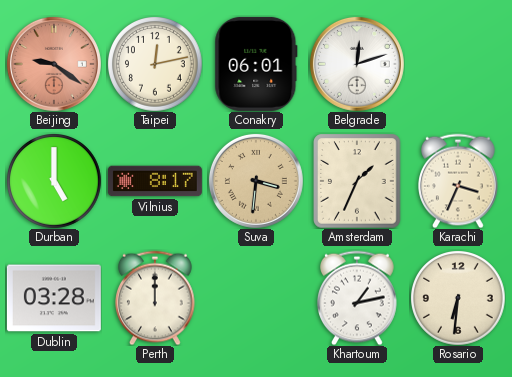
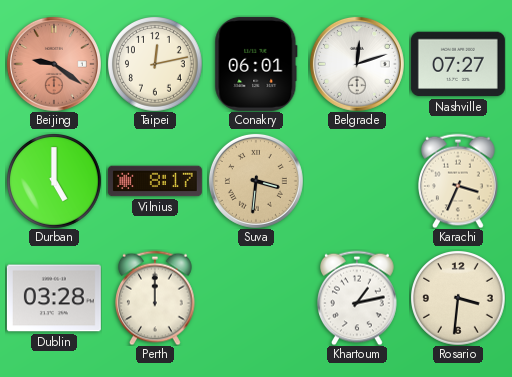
Nashville: none -> 07:27
Amsterdam: 1:34 -> none
Rosario: 6:31 -> 3:31
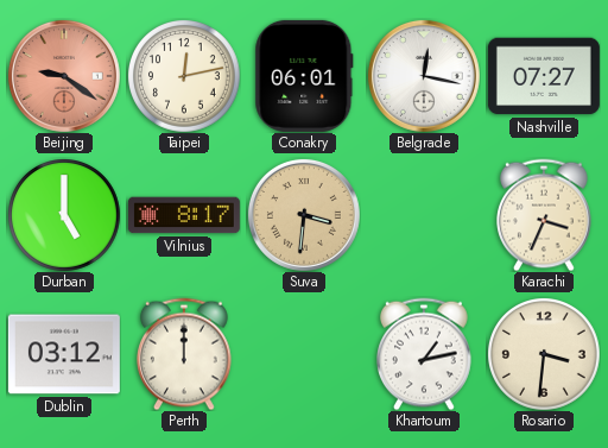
Belgrade: 12:12 -> 12:17
Dublin: 03:28 -> 03:12
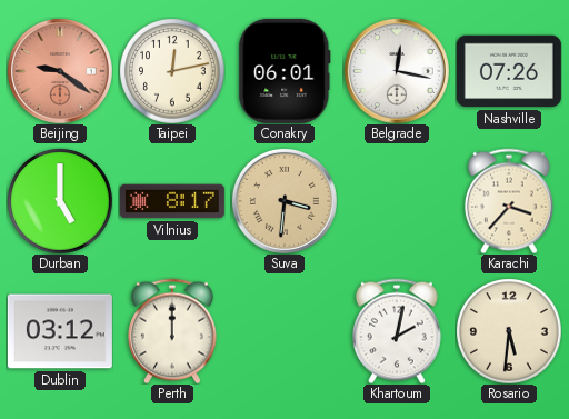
Nashville: 07:27 -> 07:26
Karachi: 3:34 -> 3:37
Khartoum: 1:13 -> 2:02
Rosario: 3:31 -> 5:31
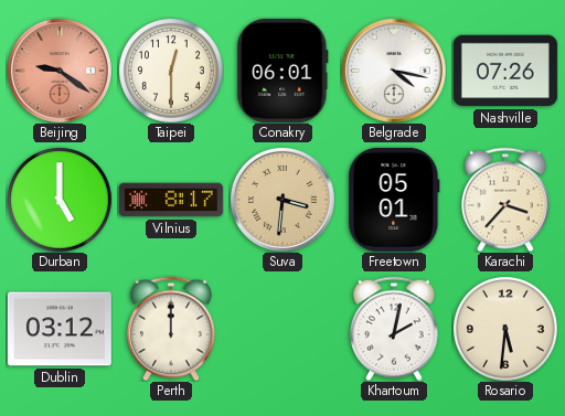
Taipei: 12:13 -> 12:30
Belgrade: 12:17 -> 4:17
Freetown: none -> 05:01
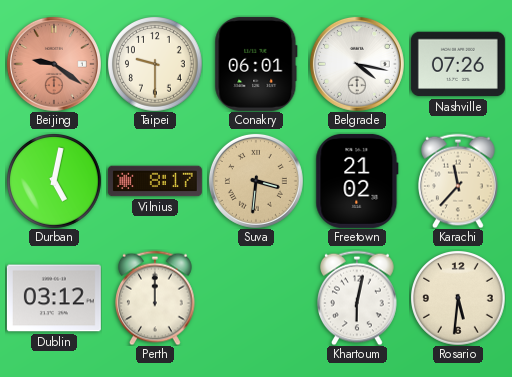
Taipei: 12:30 -> 9:30
Durban: 5:00 -> 5:02
Freetown: 05:01 -> 21:02
Karachi: 3:37 -> 11:37
Khartoum: 2:02 -> 6:02
